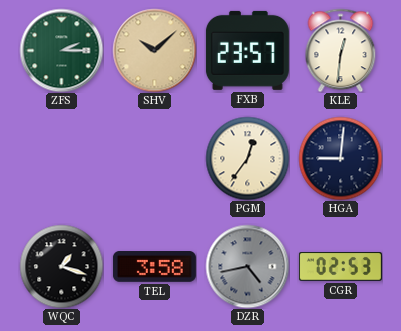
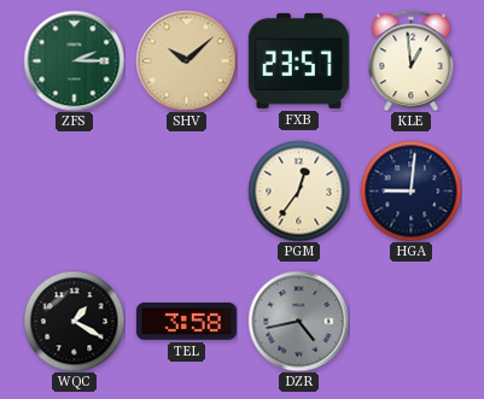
KLE: 12:31 -> 12:59
WQC: 1:18 -> 1:20
CGR: 02:53 -> none
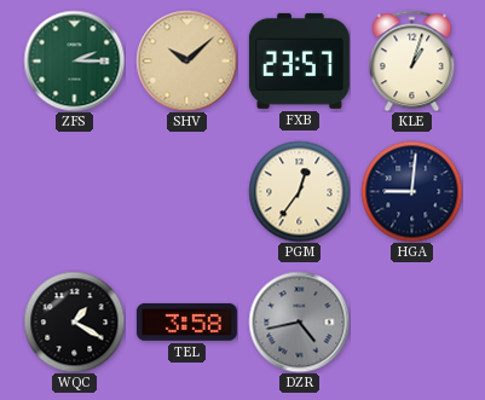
KLE: 12:59 -> 1:03
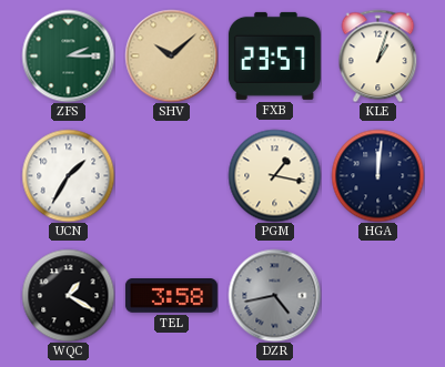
UCN: none -> 1:35
PGM: 12:36 -> 1:17
HGA: 9:01 -> 12:01
